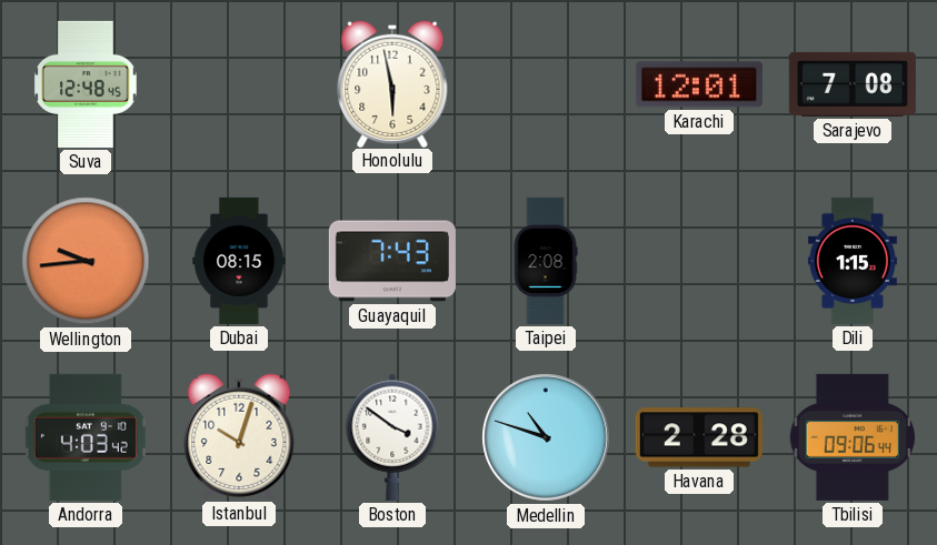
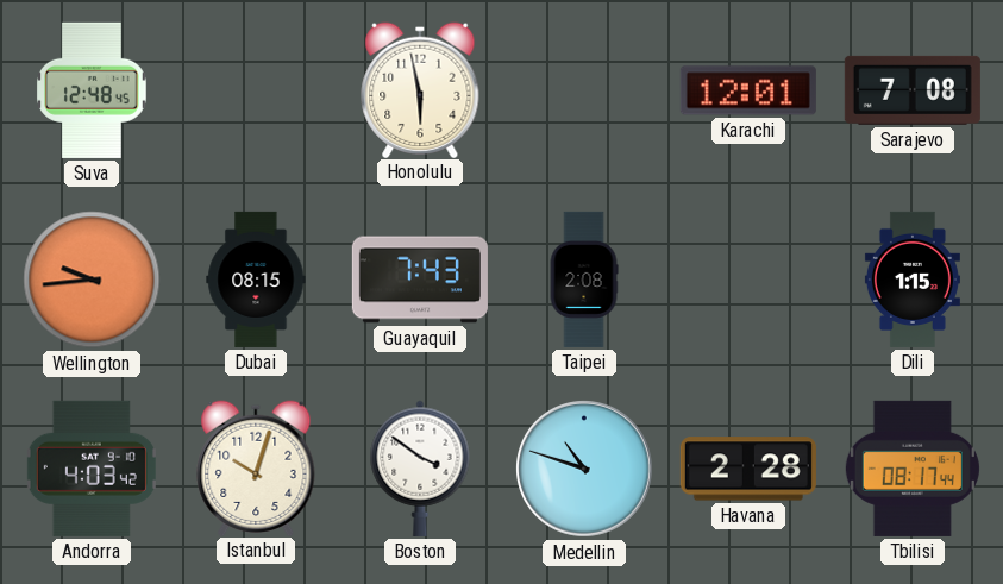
Tbilisi: 09:06 -> 08:17
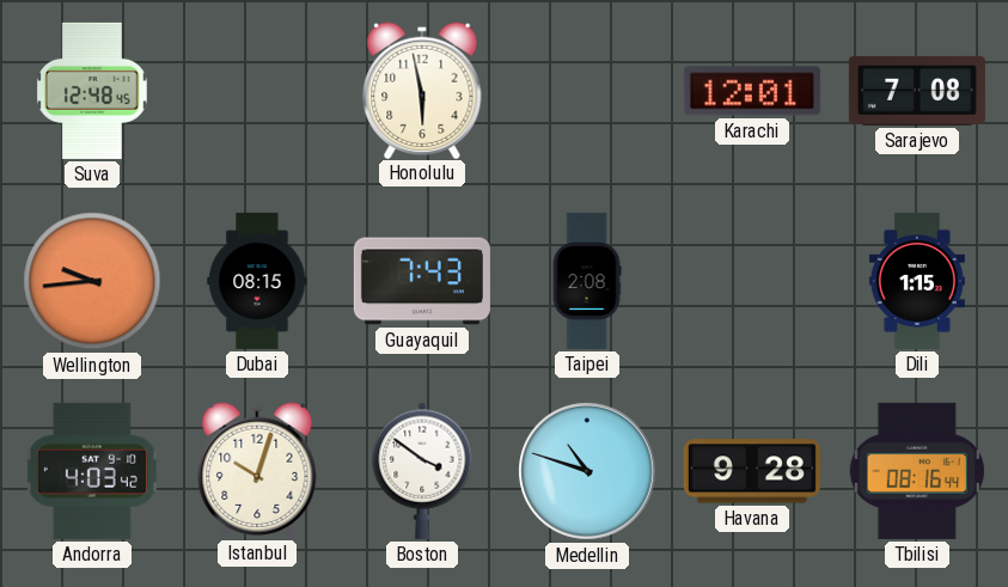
Havana: 2:28 -> 9:28
Tbilisi: 08:17 -> 08:16
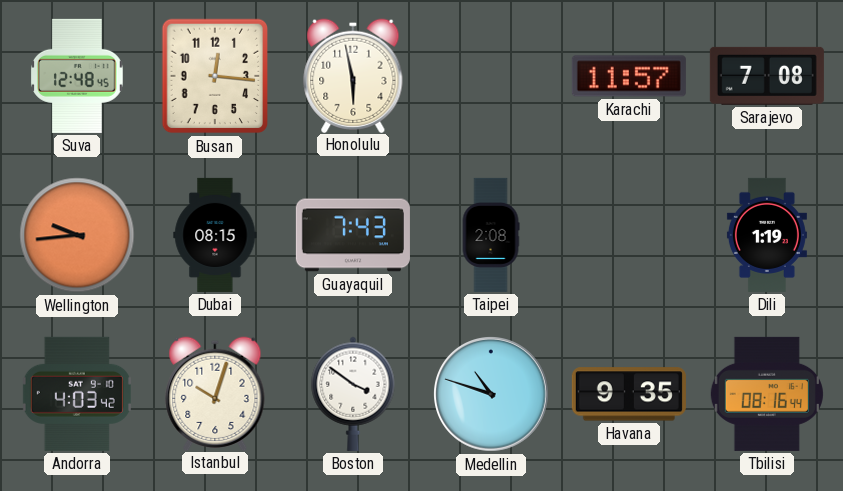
Busan: none -> 12:16
Karachi: 12:01 -> 11:57
Dili: 1:15 -> 1:19
Havana: 9:28 -> 9:35
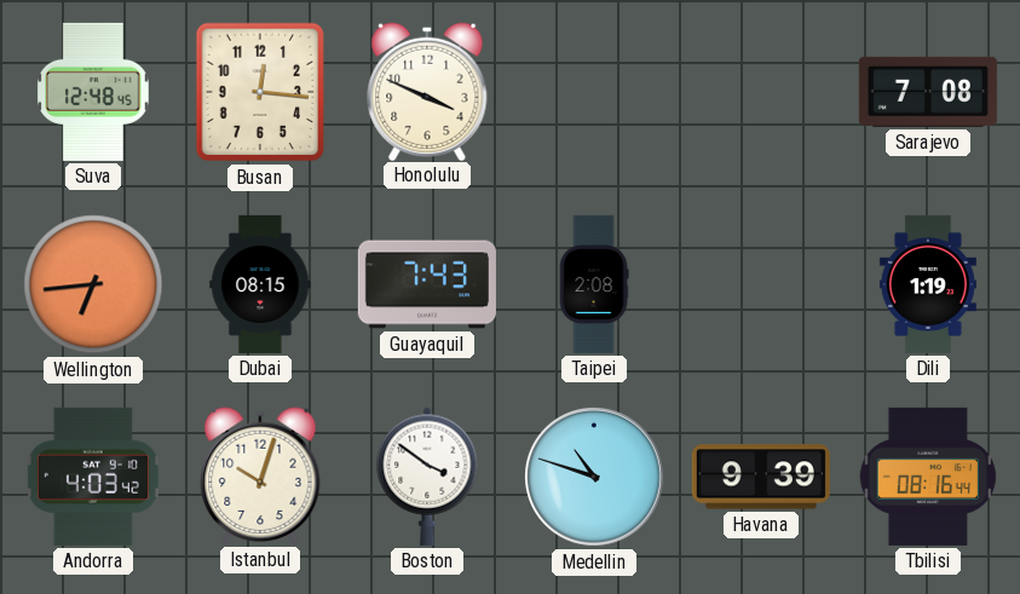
Honolulu: 5:58 -> 3:49
Karachi: 11:57 -> none
Wellington: 9:44 -> 6:44
Havana: 9:35 -> 9:39
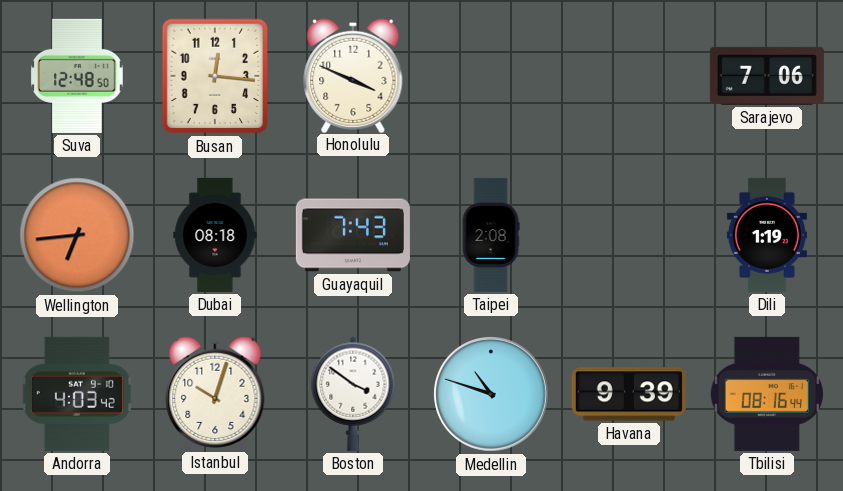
Suva: 12:48:45 -> 12:48:50
Sarajevo: 7:08 -> 7:06
Dubai: 08:15 -> 08:18
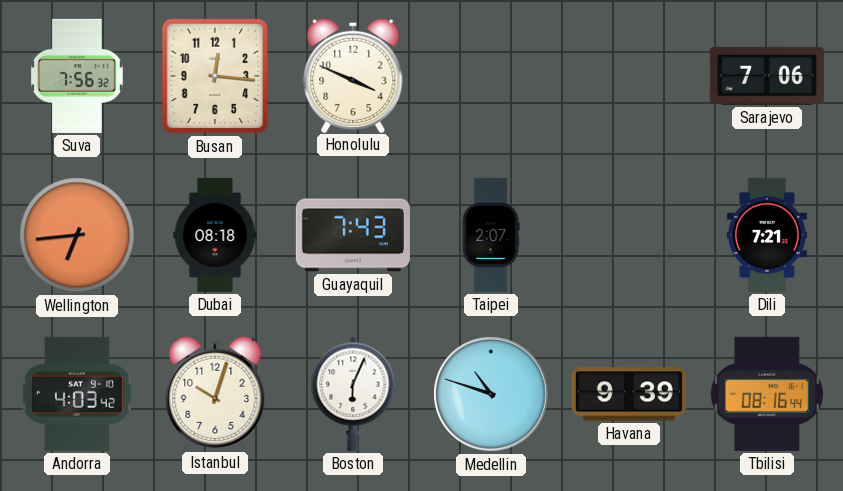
Suva: 12:48 -> 7:56
Taipei: 2:08 -> 2:07
Dili: 1:19 -> 7:21
Boston: 3:51 -> 6:04
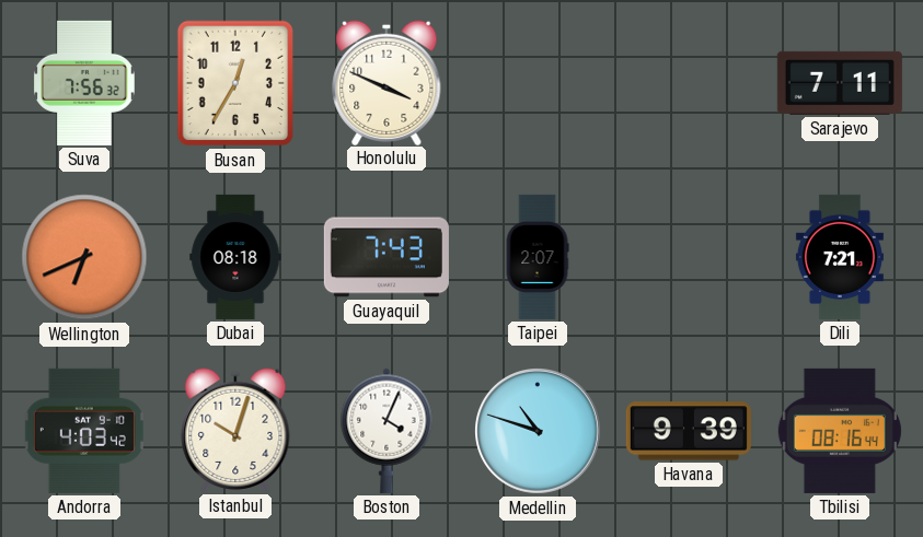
Busan: 12:16 -> 12:35
Sarajevo: 7:06 -> 7:11
Wellington: 6:44 -> 6:41
Boston: 6:04 -> 4:04
